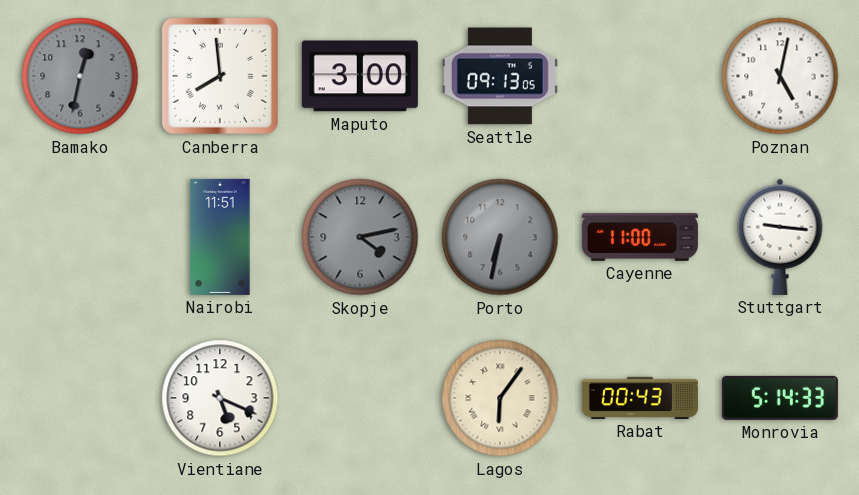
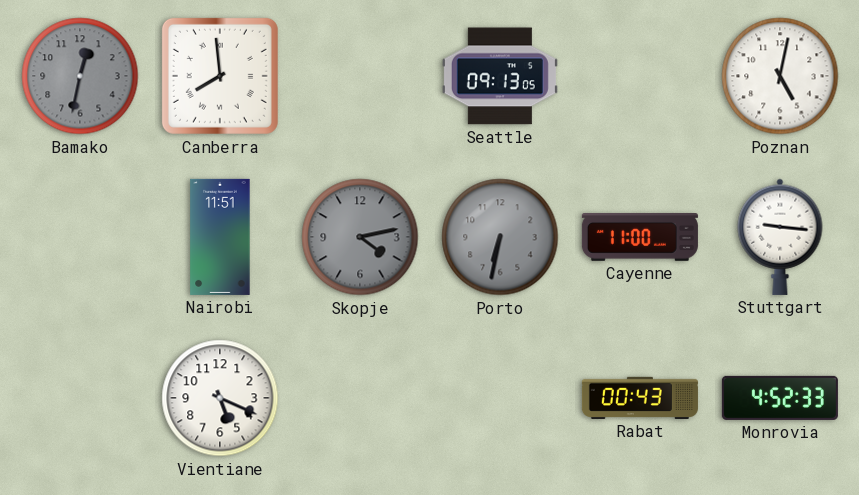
Maputo: 3:00 -> none
Lagos: 6:06 -> none
Monrovia: 5:14 -> 4:52
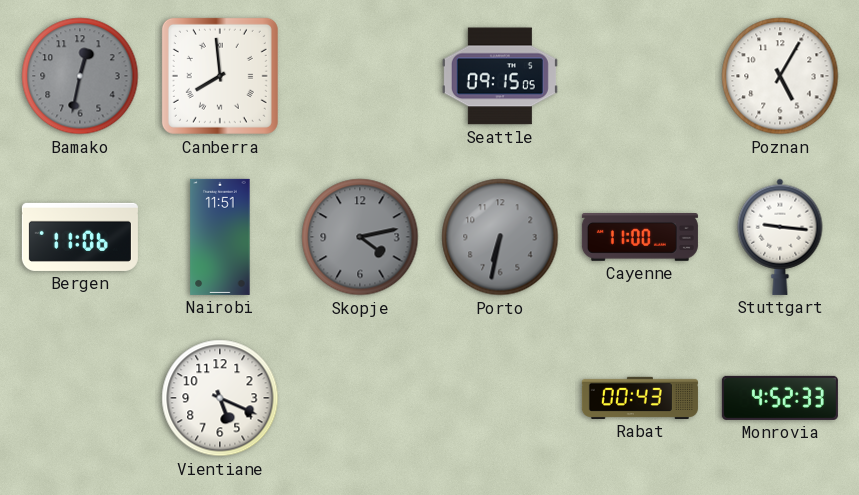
Seattle: 09:13 -> 09:15
Poznan: 5:02 -> 5:05
Bergen: none -> 11:06
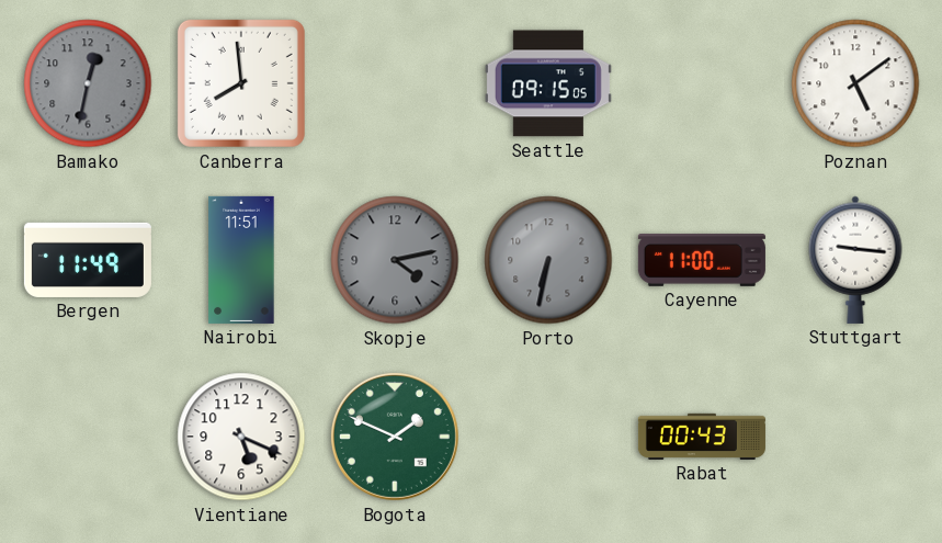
Poznan: 5:05 -> 5:09
Bergen: 11:06 -> 11:49
Bogota: none -> 1:49
Monrovia: 4:52 -> none
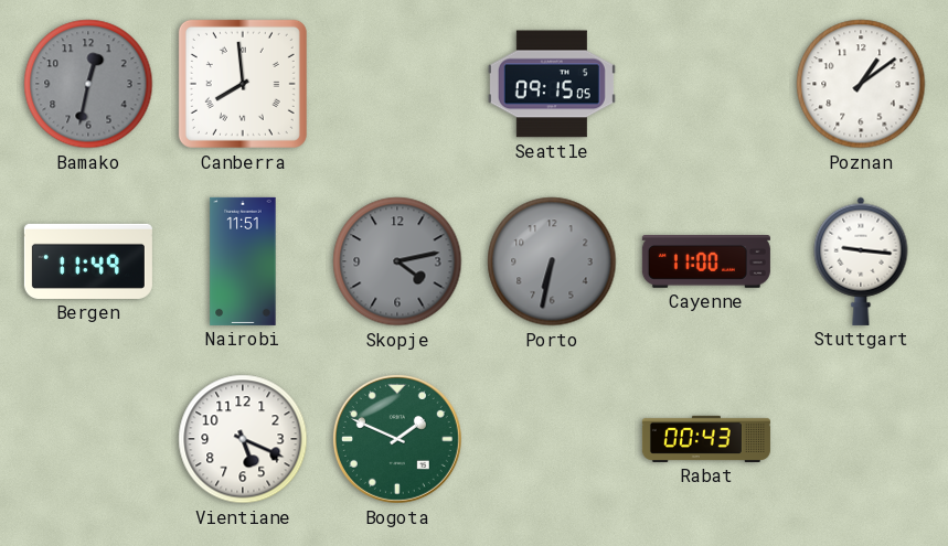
Poznan: 5:09 -> 1:09
